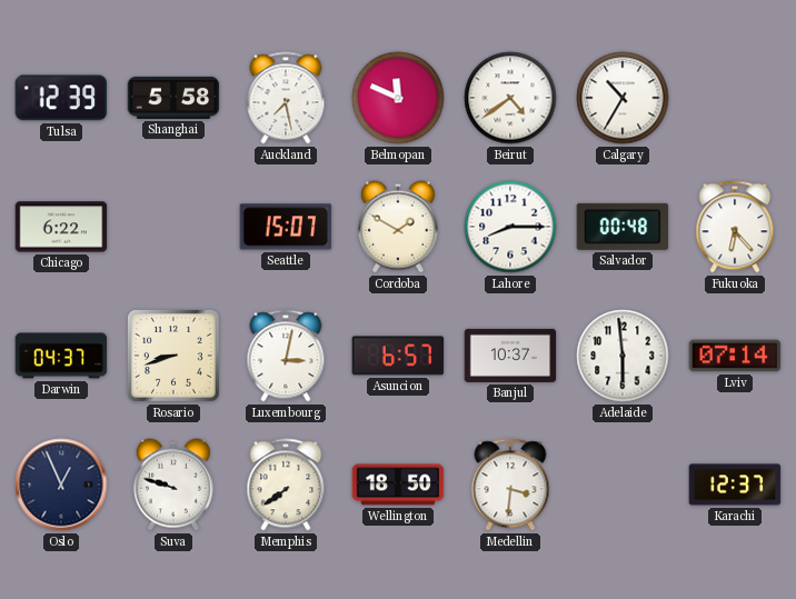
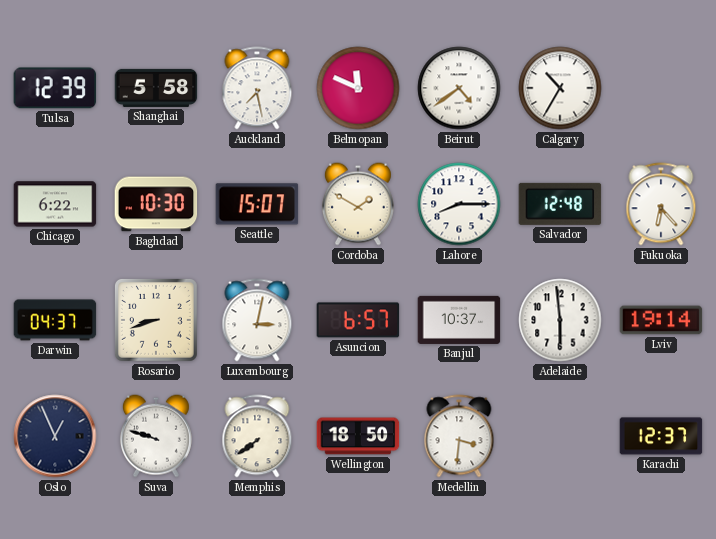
Baghdad: none -> 10:30
Salvador: 00:48 -> 12:48
Lviv: 07:14 -> 19:14
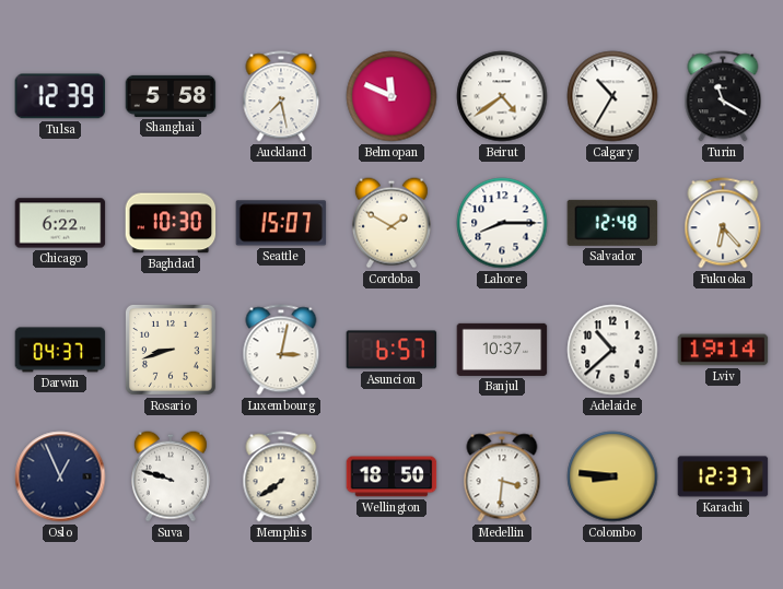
Turin: none -> 11:20
Adelaide: 5:59 -> 10:38
Colombo: none -> 8:46
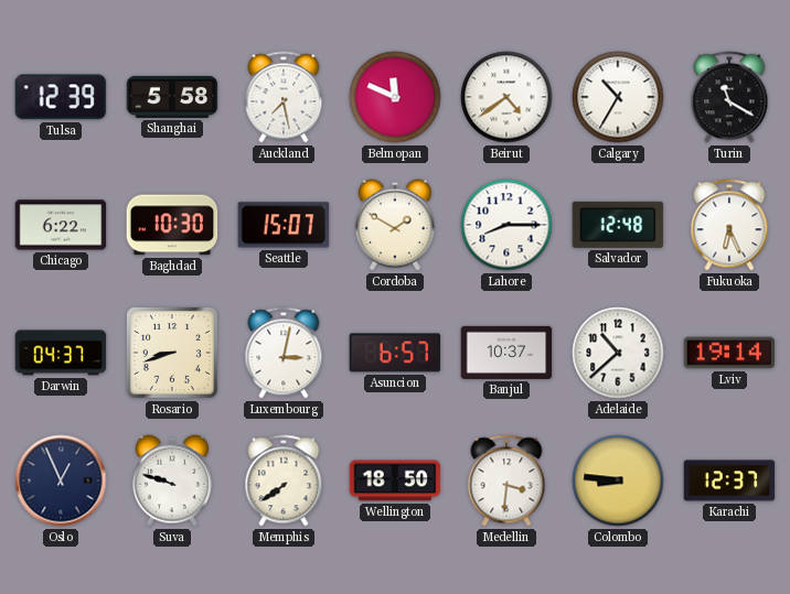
Fukuoka: 6:23 -> 6:26
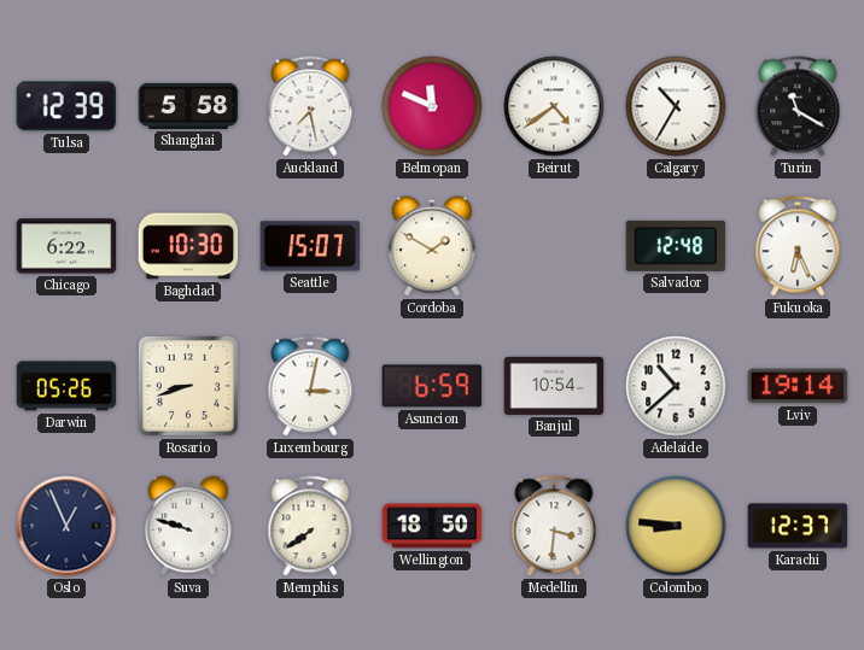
Lahore: 8:15 -> none
Darwin: 04:37 -> 05:26
Asuncion: 6:57 -> 6:59
Banjul: 10:37 -> 10:54
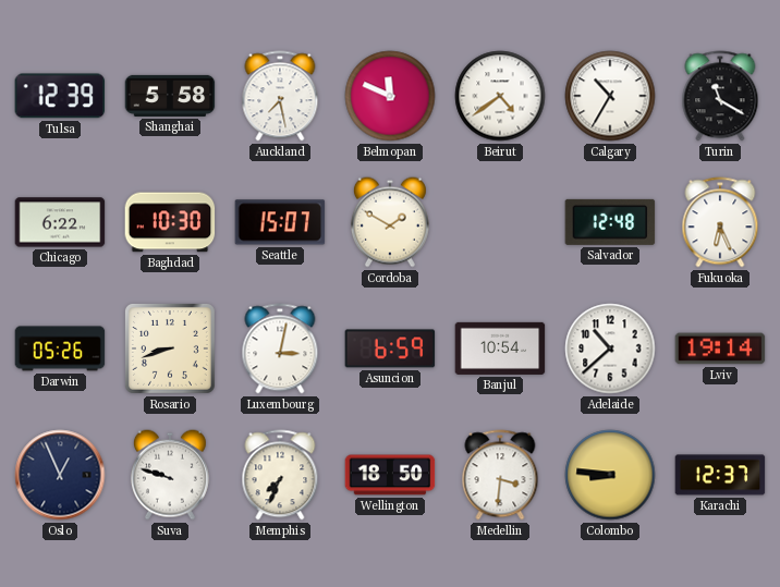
Memphis: 7:39 -> 7:34
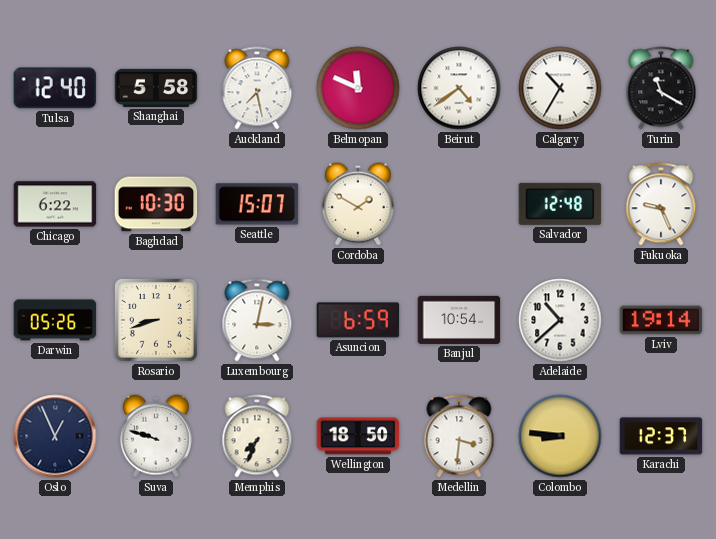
Tulsa: 12:39 -> 12:40
Fukuoka: 6:26 -> 9:26
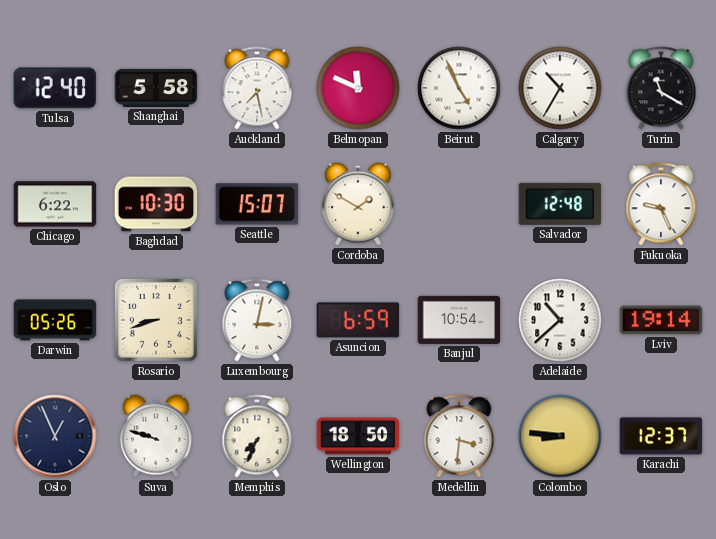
Beirut: 4:39 -> 4:56
